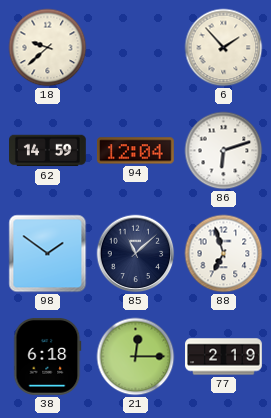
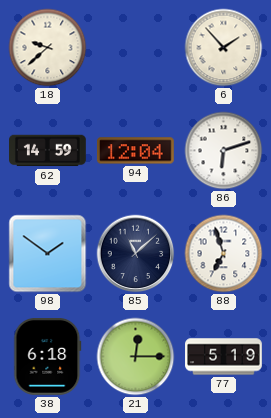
77: 2:19 -> 5:19
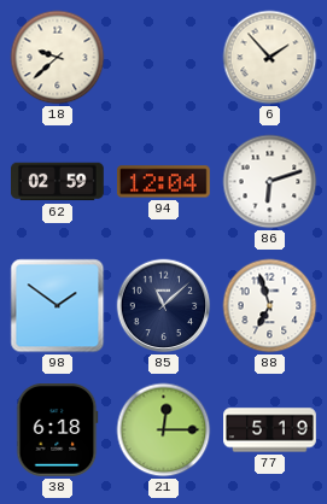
62: 14:59 -> 02:59
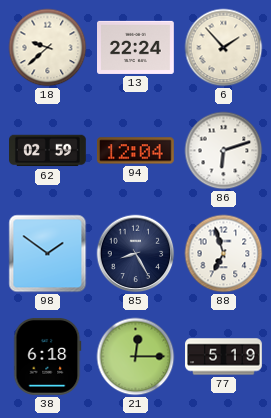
13: none -> 22:24
85: 11:08 -> 8:25
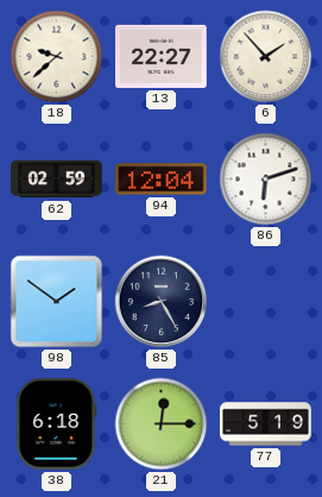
13: 22:24 -> 22:27
88: 6:57 -> none
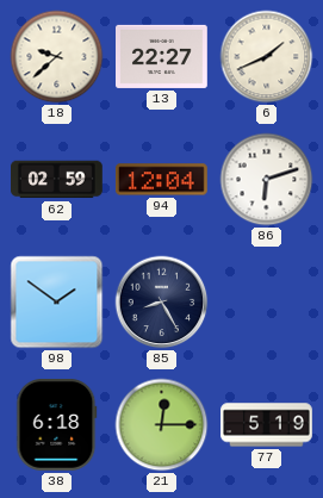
6: 1:53 -> 1:41
